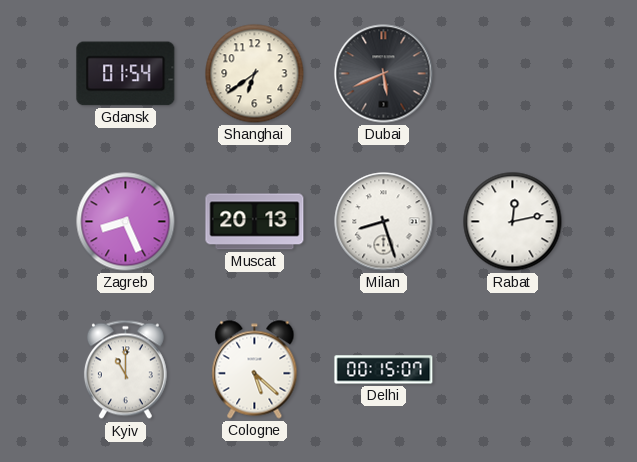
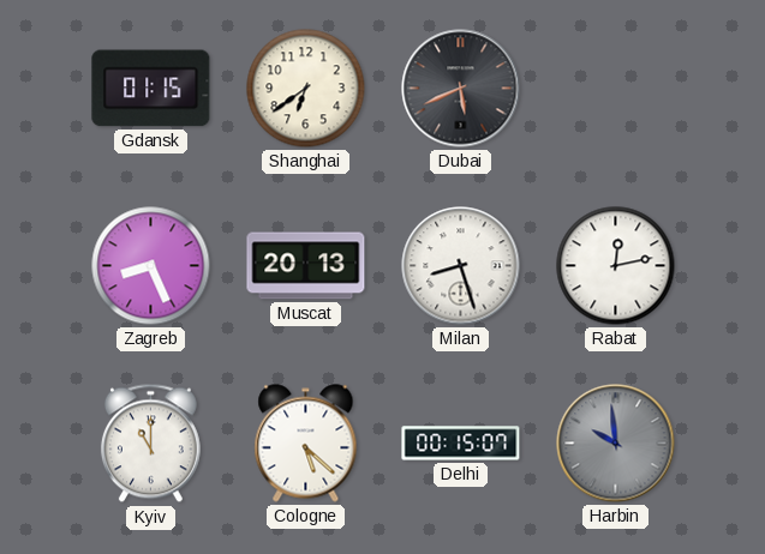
Gdansk: 01:54 -> 01:15
Harbin: none -> 9:59
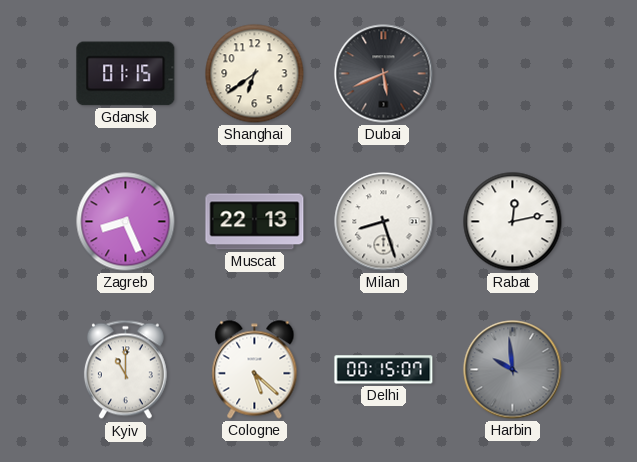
Muscat: 20:13 -> 22:13
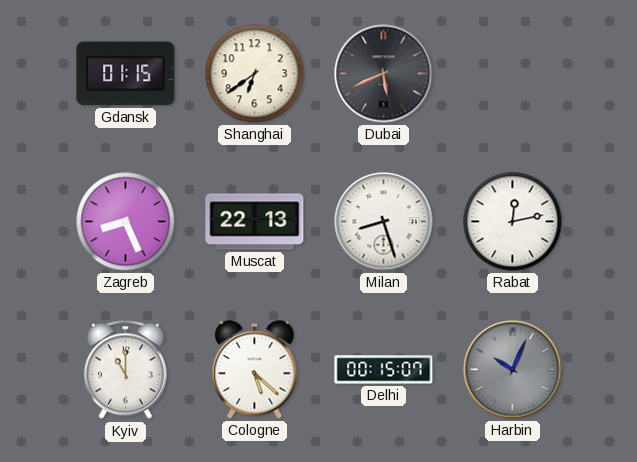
Harbin: 9:59 -> 10:04
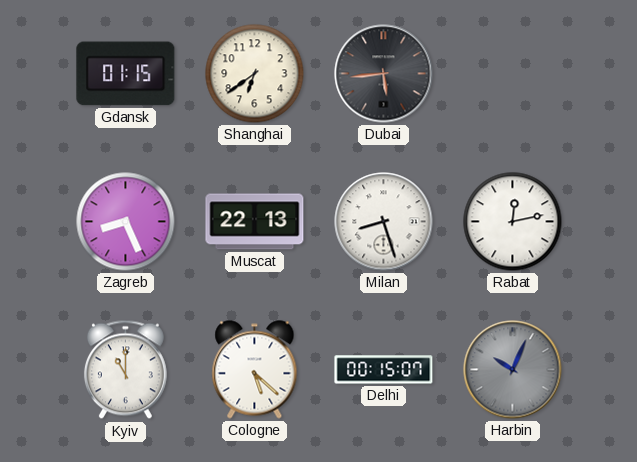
Dubai: 5:41 -> 5:44
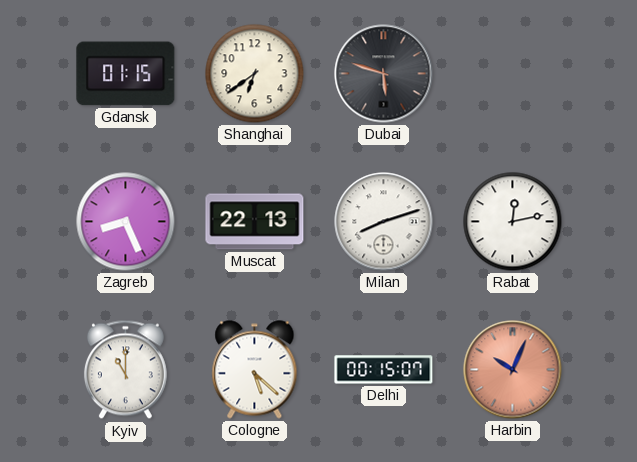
Dubai: 5:44 -> 5:48
Milan: 8:27 -> 8:12
Harbin dial: grey -> salmon
